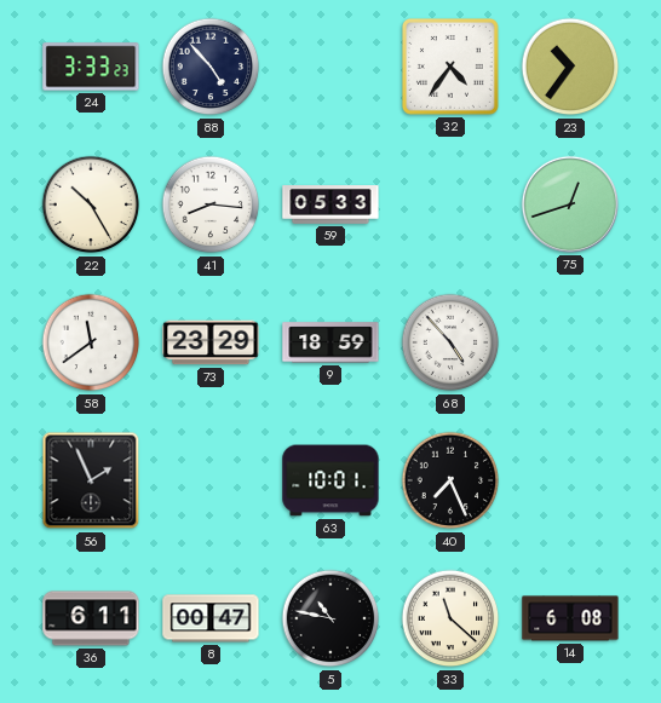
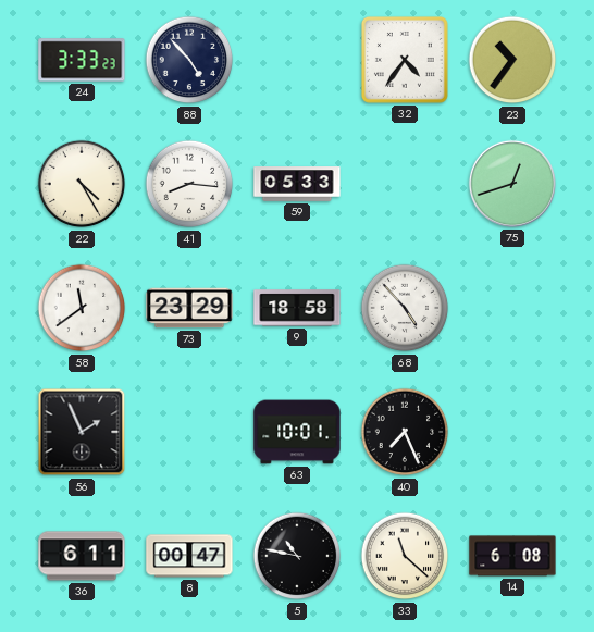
22: 10:25 -> 4:25
9: 18:59 -> 18:58
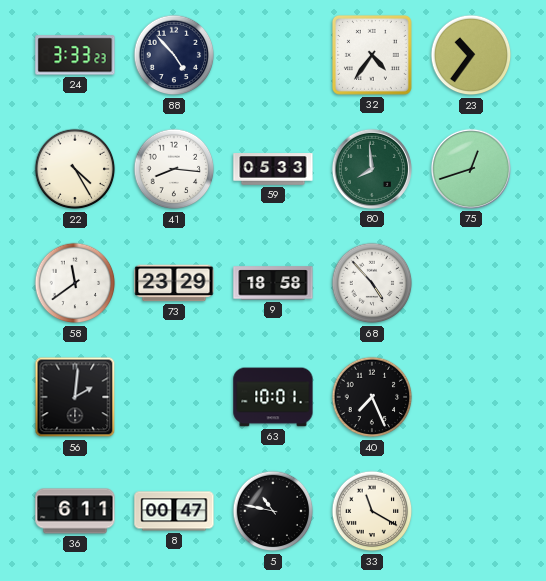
80: none -> 7:59
56: 1:56 -> 2:01
33: 11:22 -> 11:20
14: 6:08 -> none
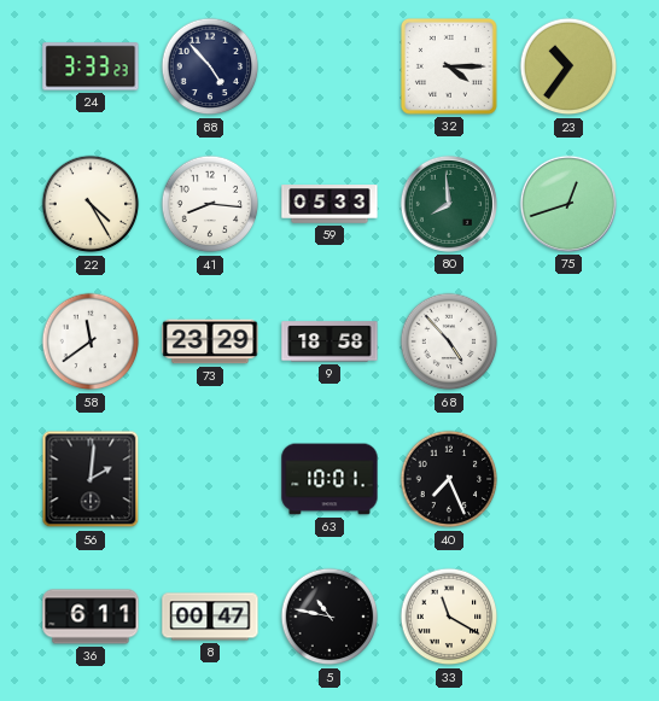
32: 4:36 -> 4:15
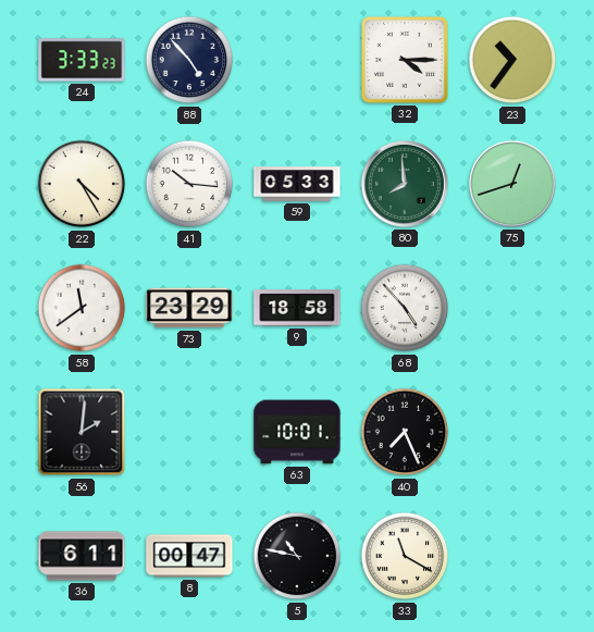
41: 8:16 -> 10:16
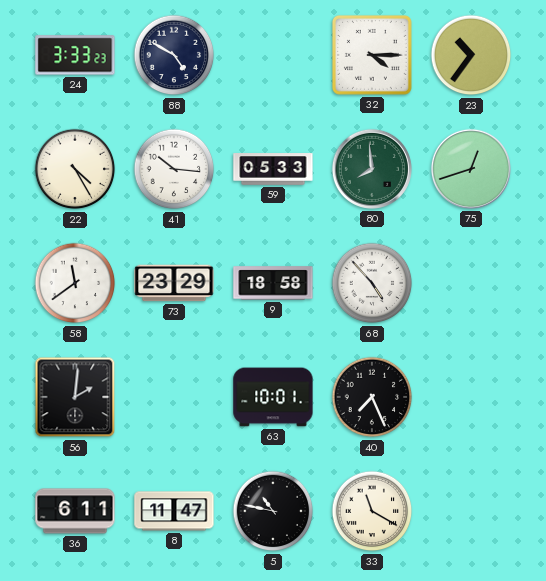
88: 4:53 -> 4:50
8: 00:47 -> 11:47
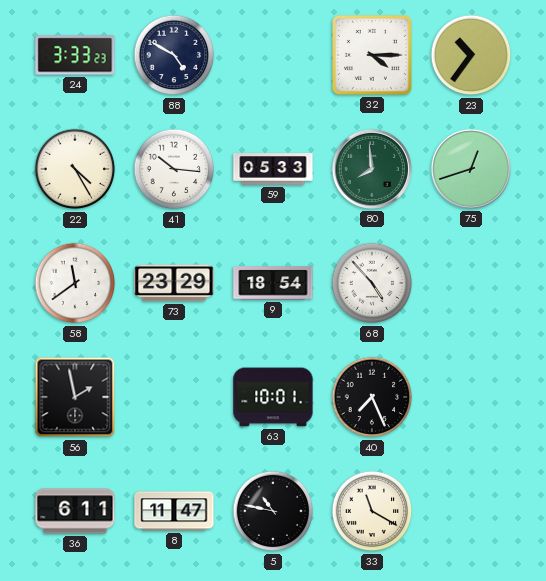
9: 18:58 -> 18:54
56: 2:01 -> 1:58
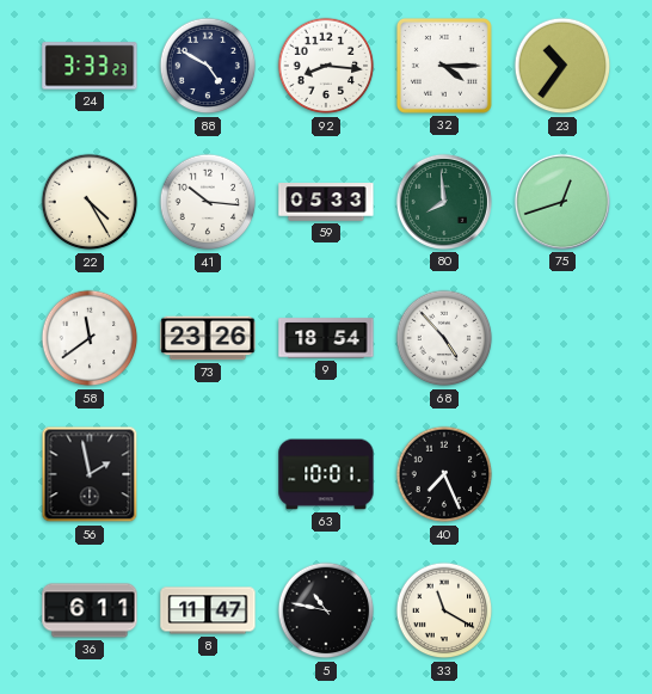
92: none -> 8:16
73: 23:29 -> 23:26
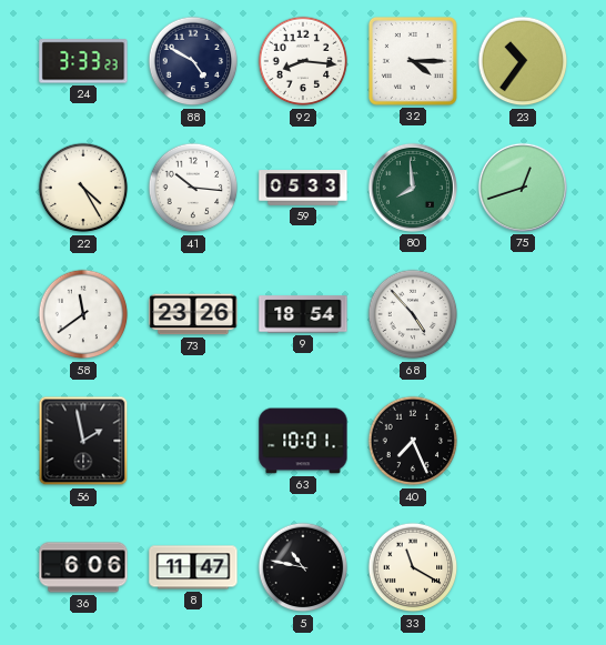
36: 6:11 -> 6:06
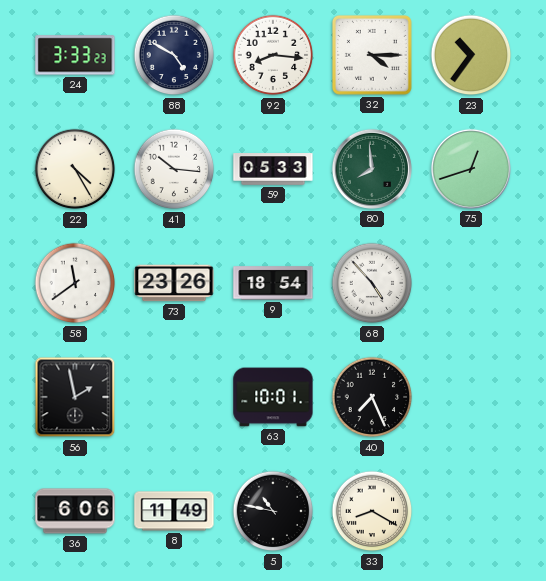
8: 11:47 -> 11:49
33: 11:20 -> 8:20
